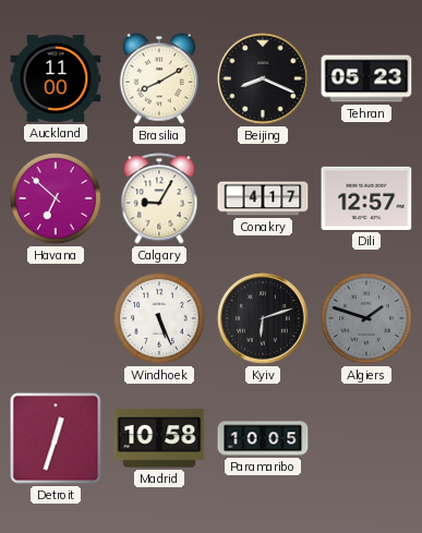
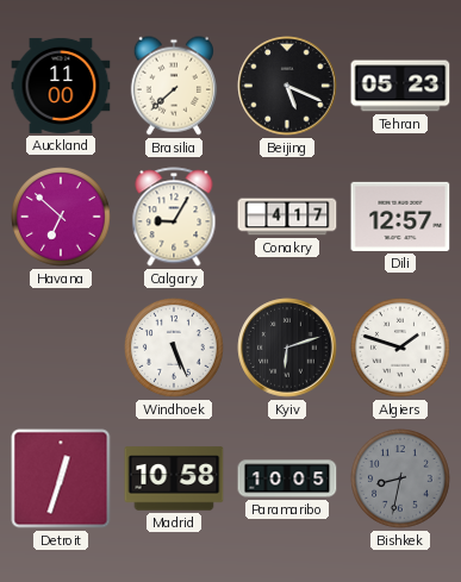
Brasilia: 8:10 -> 7:38
Beijing: 8:19 -> 5:19
Algiers dial: grey -> white
Bishkek: none -> 8:32
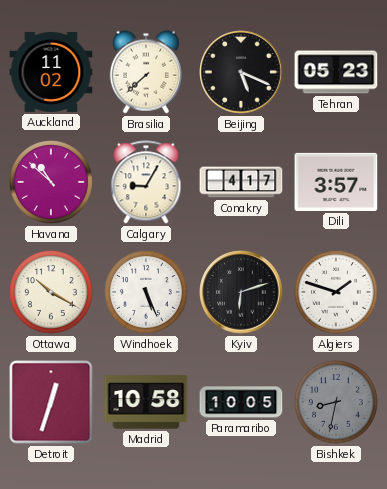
Auckland: 11:00 -> 11:02
Havana: 6:52 -> 10:52
Dili: 12:57 -> 3:57
Ottawa: none -> 10:20
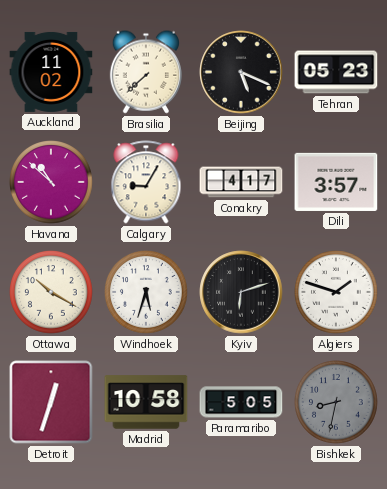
Windhoek: 5:26 -> 5:33
Paramaribo: 10:05 -> 5:05
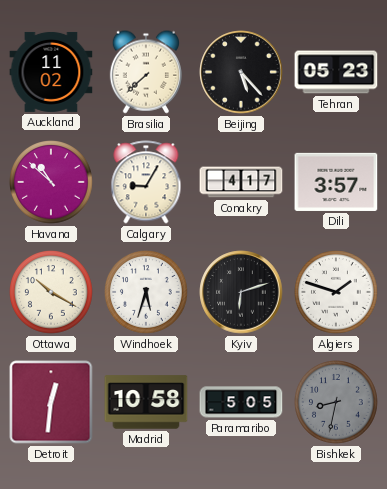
Beijing: 5:19 -> 5:23
Detroit: 12:33 -> 12:31
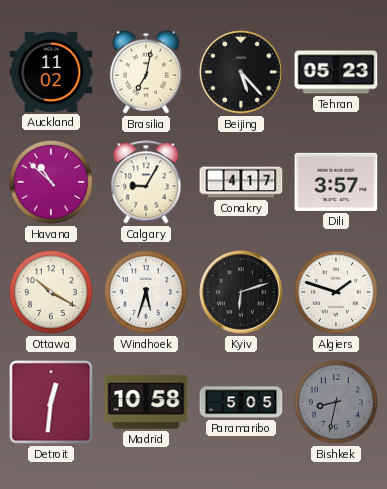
Brasilia: 7:38 -> 7:02
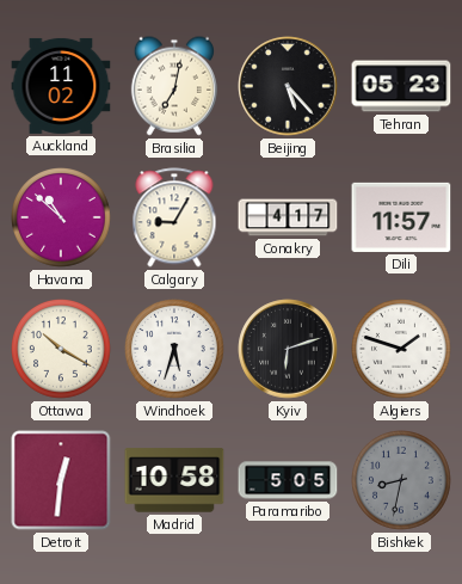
Dili: 3:57 -> 11:57
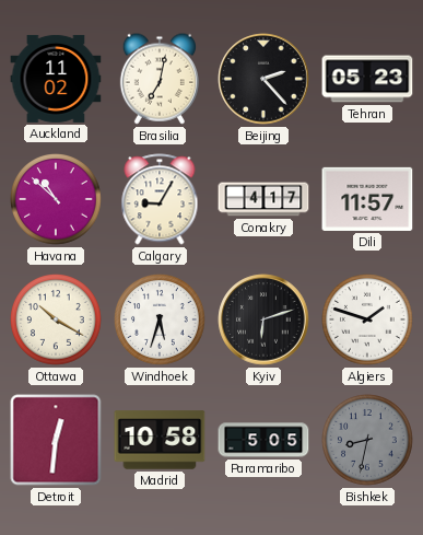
Beijing: 5:23 -> 2:23
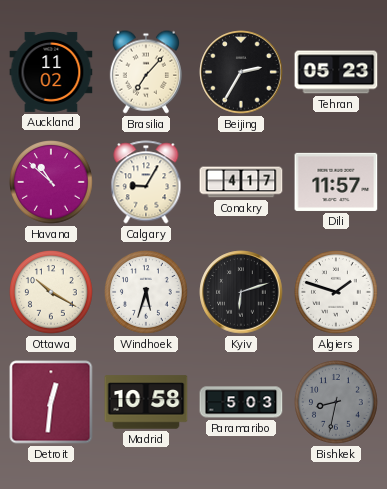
Brasilia: 7:02 -> 7:07
Beijing: 2:23 -> 2:35
Paramaribo: 5:05 -> 5:03
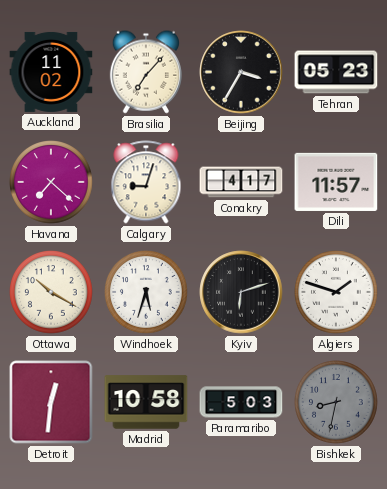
Beijing: 2:35 -> 3:35
Havana: 10:52 -> 7:22
Calgary: 9:05 -> 9:03
